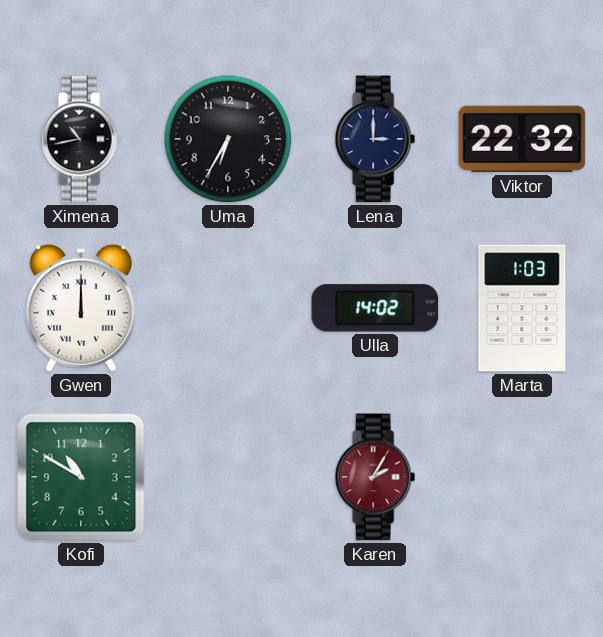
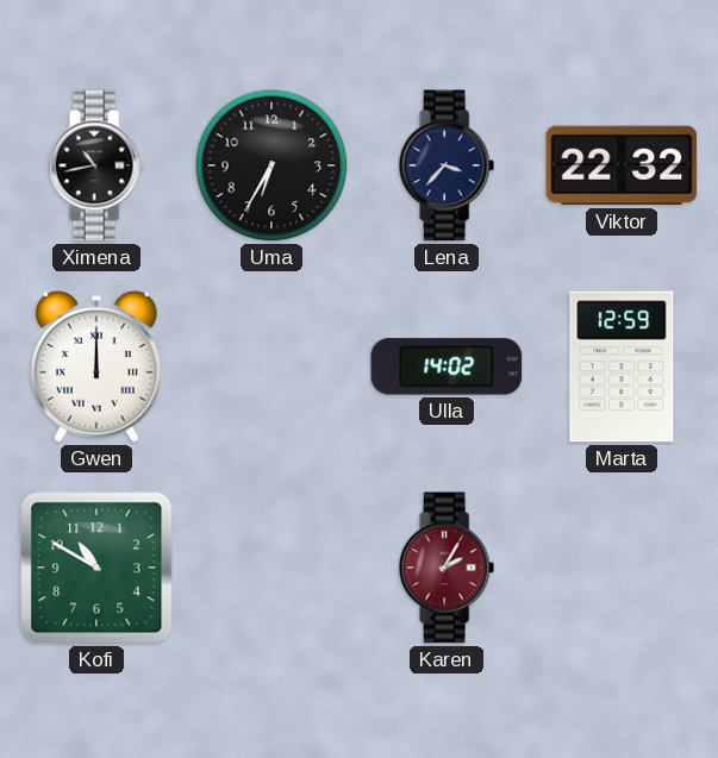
Lena: 3:00 -> 3:37
Marta: 1:03 -> 12:59
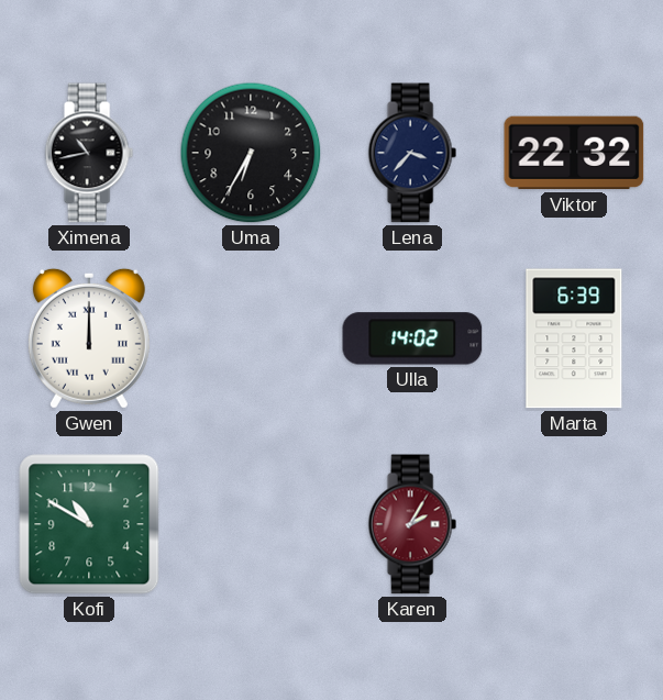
Marta: 12:59 -> 6:39
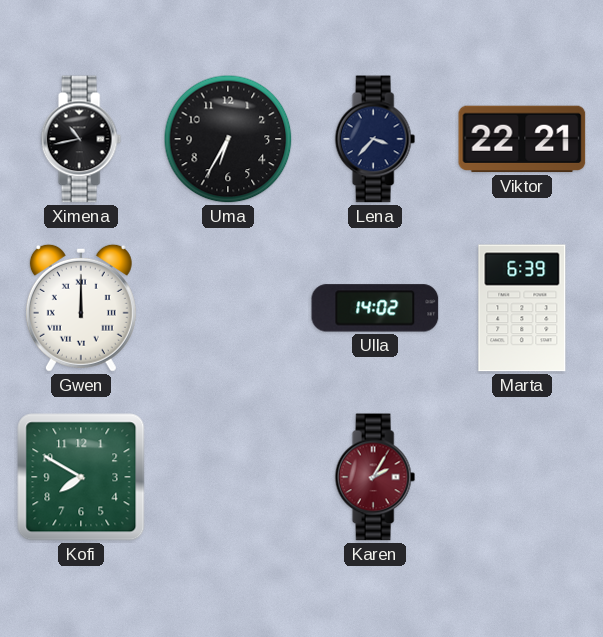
Viktor: 22:32 -> 22:21
Kofi: 10:50 -> 7:50
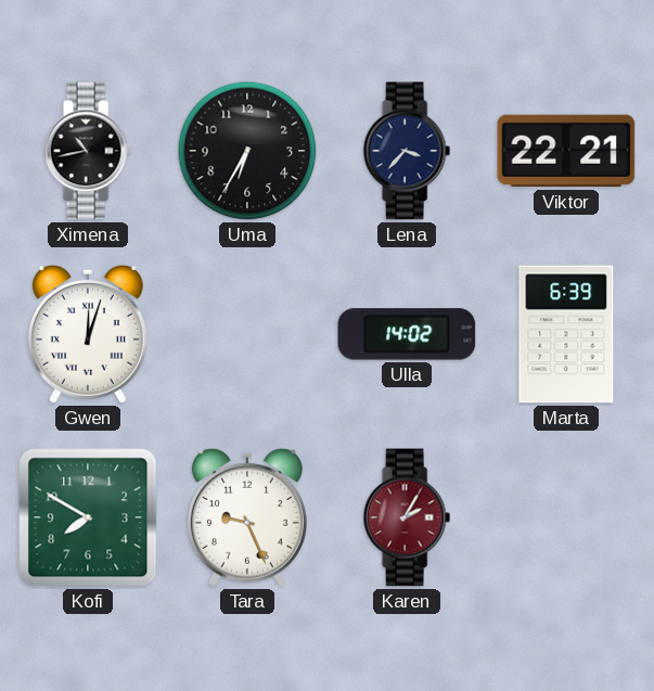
Gwen: 12:00 -> 12:03
Tara: none -> 9:26
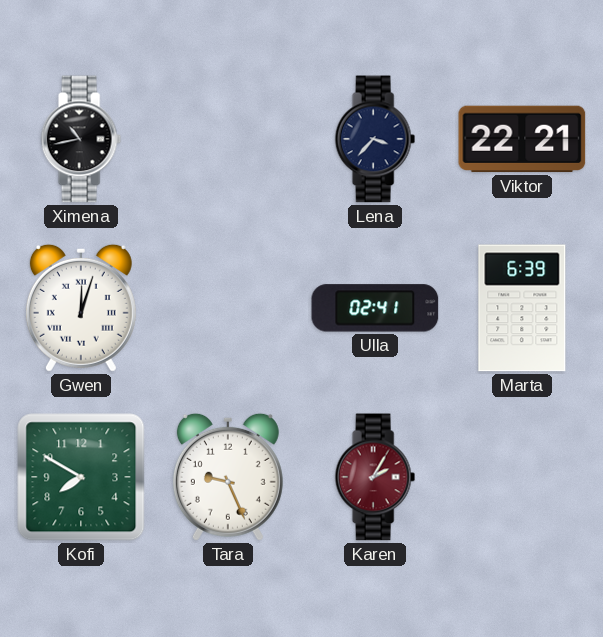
Uma: 6:35 -> none
Ulla: 14:02 -> 02:41
